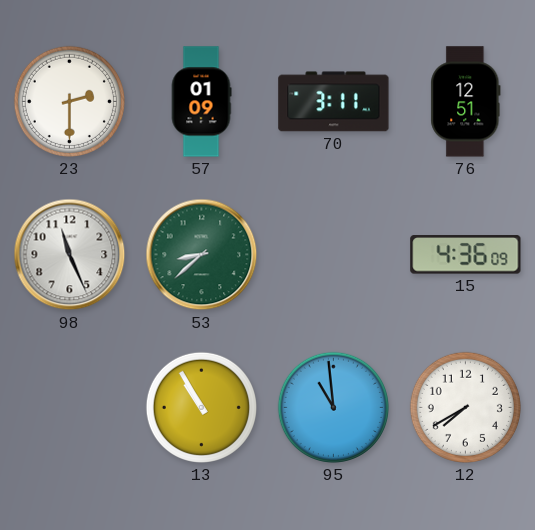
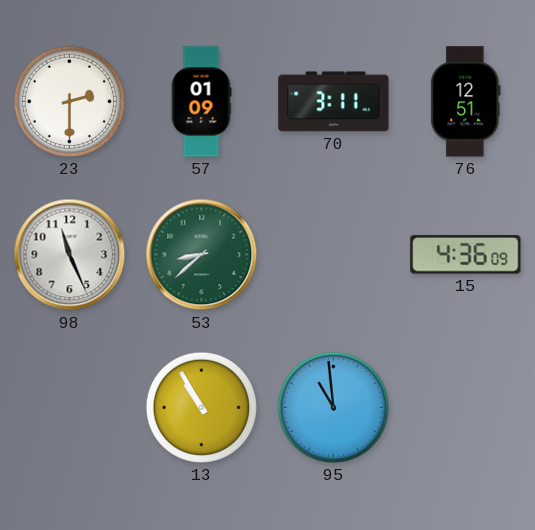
12: 7:40 -> none
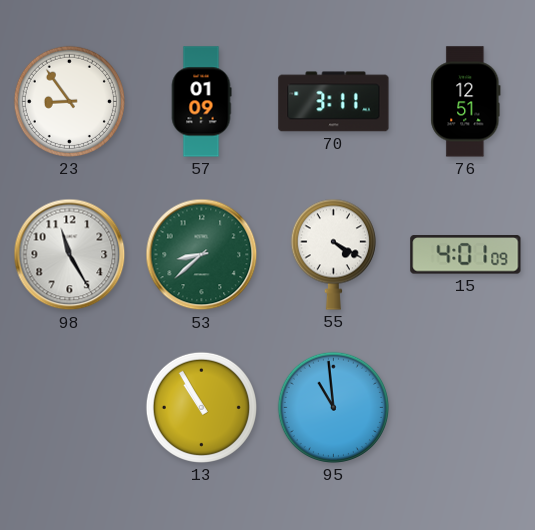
23: 2:30 -> 8:54
98: 11:26 -> 11:25
55: none -> 4:20
15: 4:36 -> 4:01
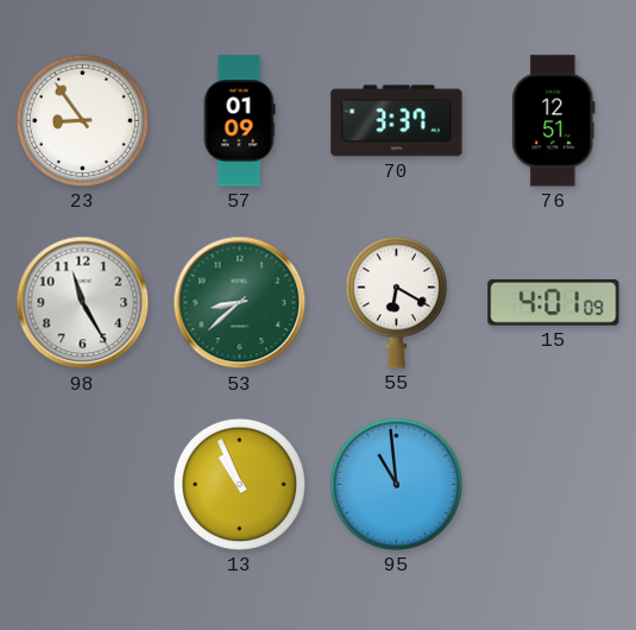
70: 3:11 -> 3:37
55: 4:20 -> 6:20
13: 10:55 -> 10:56
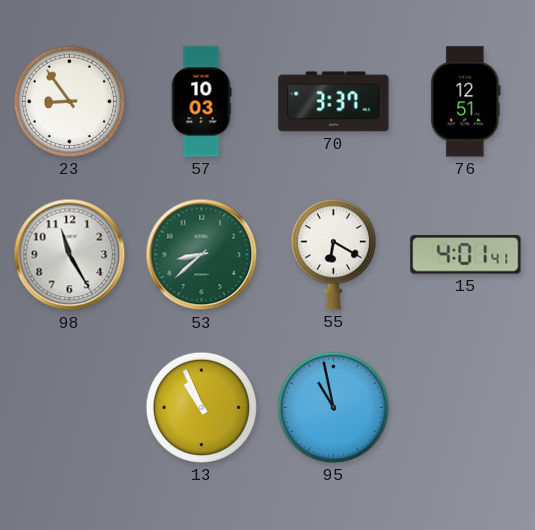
57: 01:09 -> 10:03
15: 4:01:09 -> 4:01:41
95: 10:59 -> 10:58
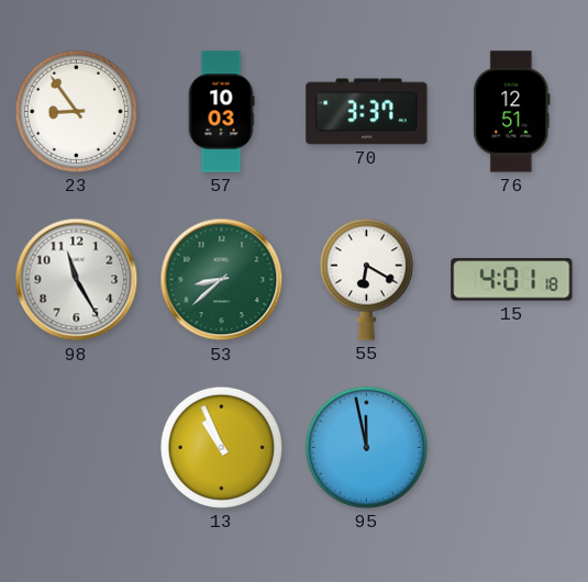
15: 4:01:41 -> 4:01:18
95: 10:58 -> 11:58
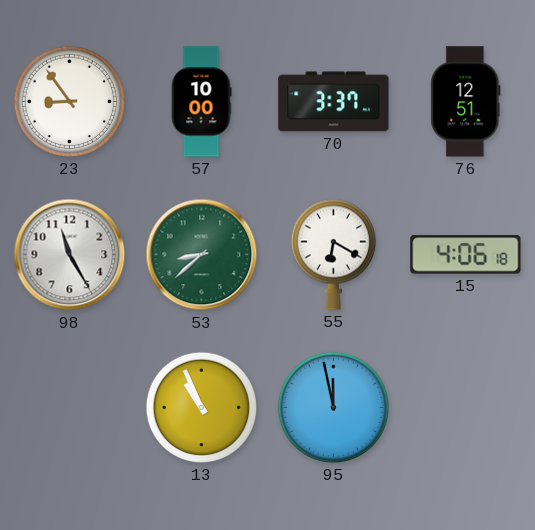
57: 10:03 -> 10:00
15: 4:01 -> 4:06
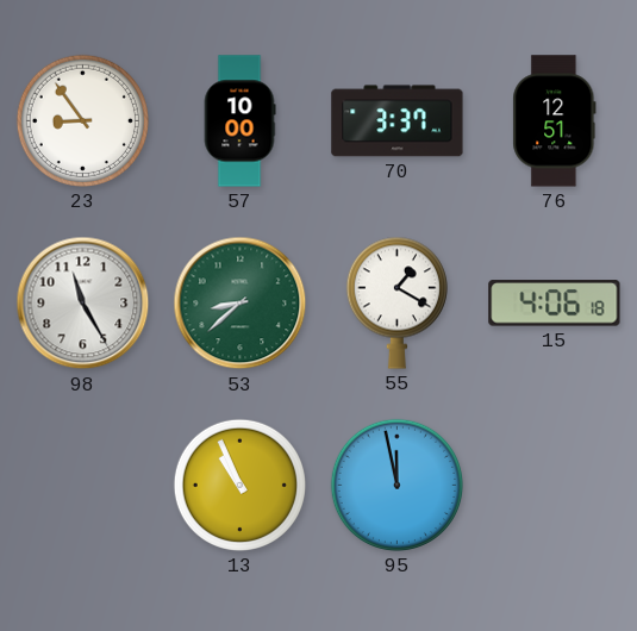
55: 6:20 -> 1:20
